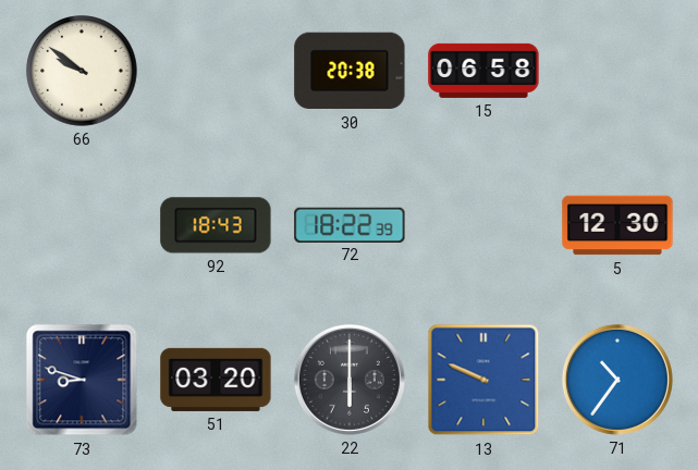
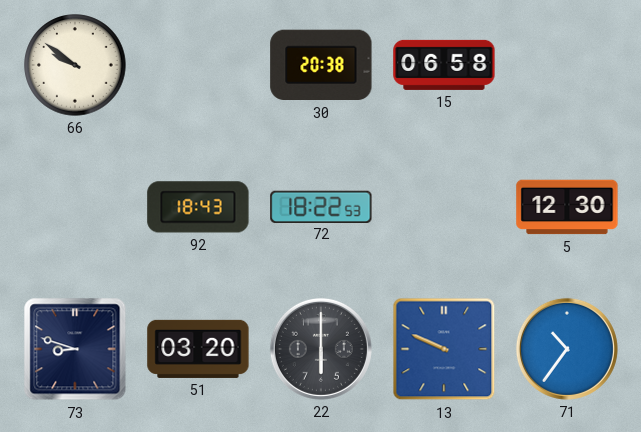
72: 18:22:39 -> 18:22:53
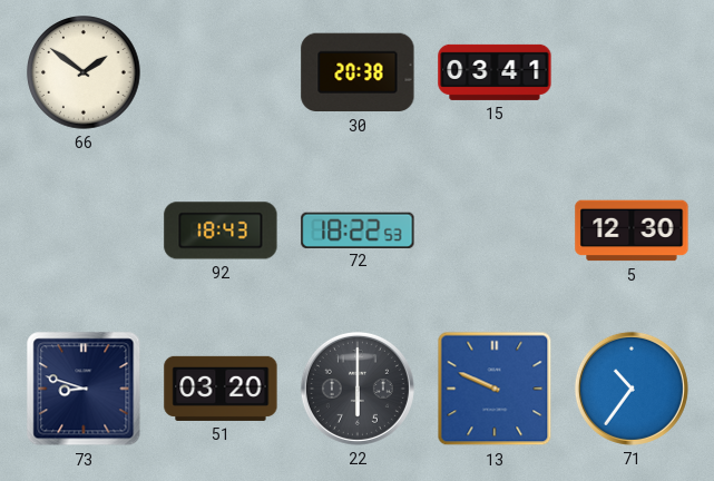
66: 9:51 -> 1:51
15: 06:58 -> 03:41
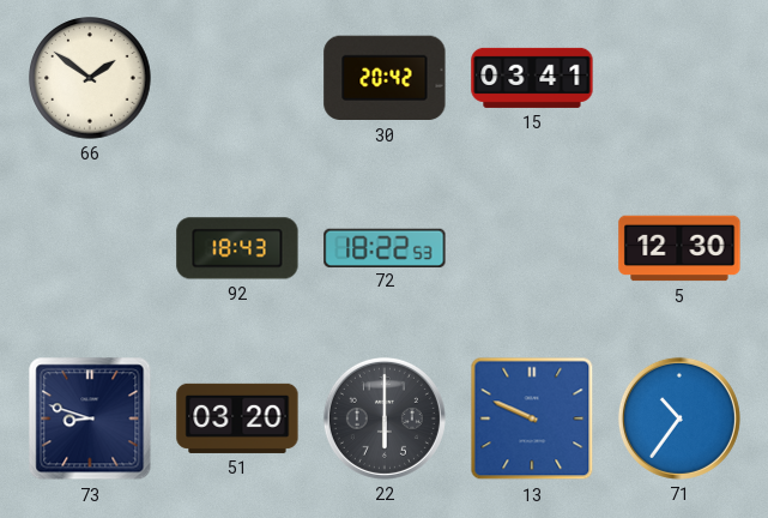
30: 20:38 -> 20:42
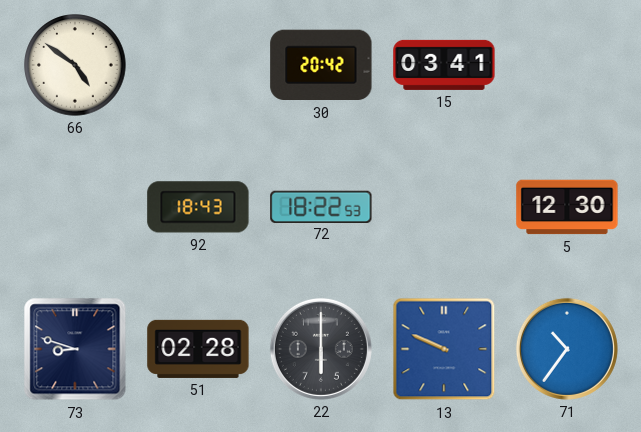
66: 1:51 -> 4:51
51: 03:20 -> 02:28
